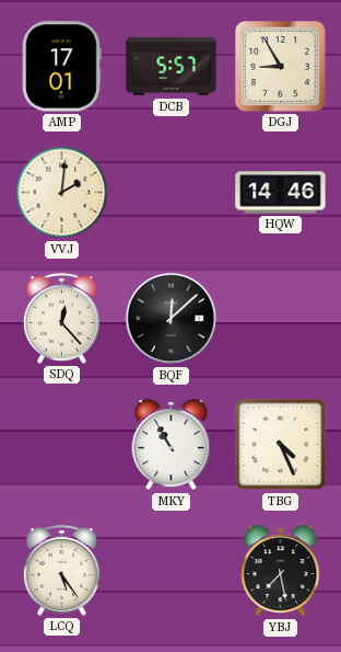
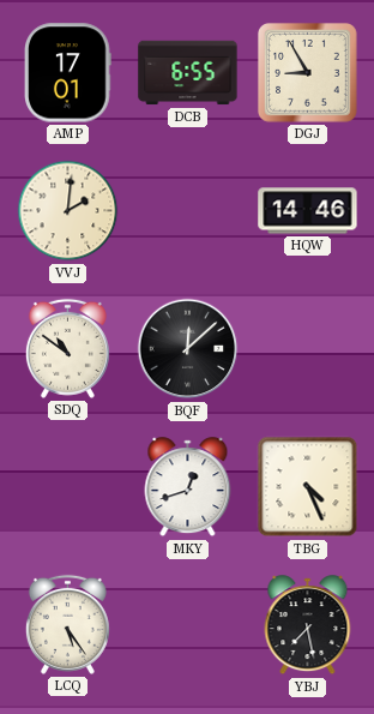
DCB: 5:57 -> 6:55
SDQ: 12:23 -> 10:51
MKY: 10:55 -> 12:42
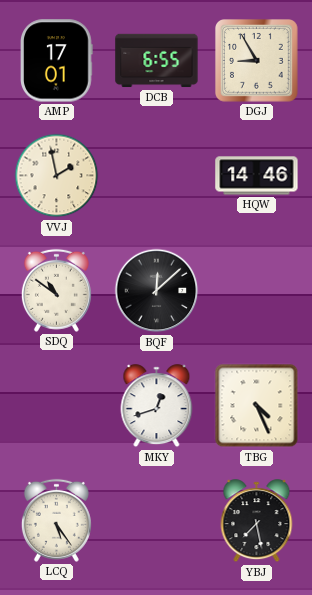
VVJ: 2:01 -> 1:58
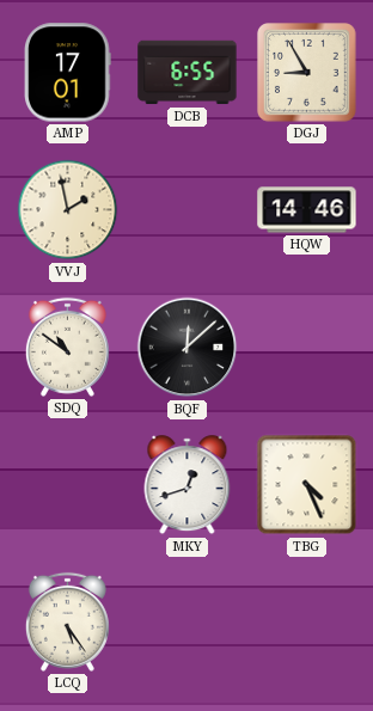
YBJ: 7:28 -> none
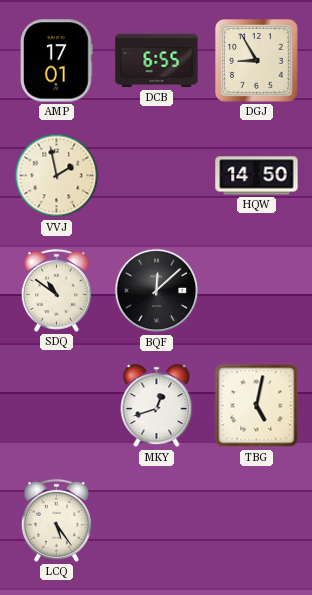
HQW: 14:46 -> 14:50
TBG: 4:26 -> 5:02
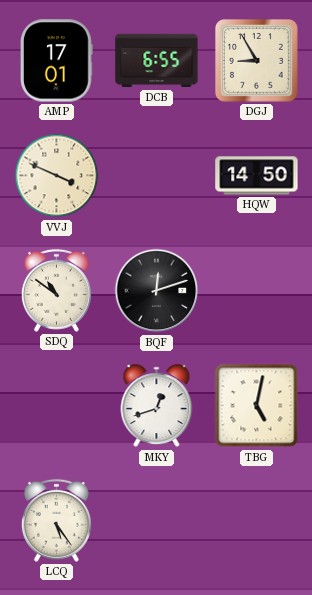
VVJ: 1:58 -> 3:49
BQF: 12:08 -> 12:12
